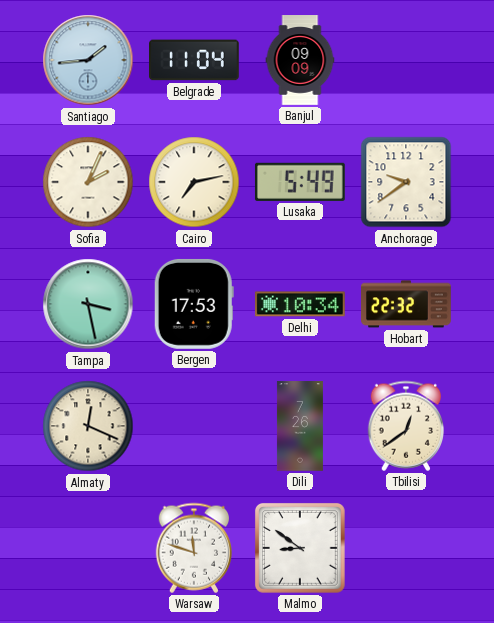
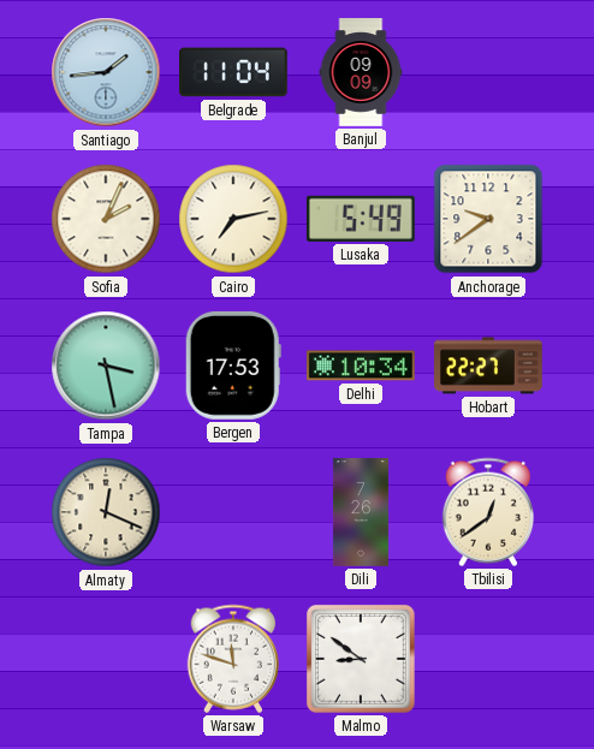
Hobart: 22:32 -> 22:27
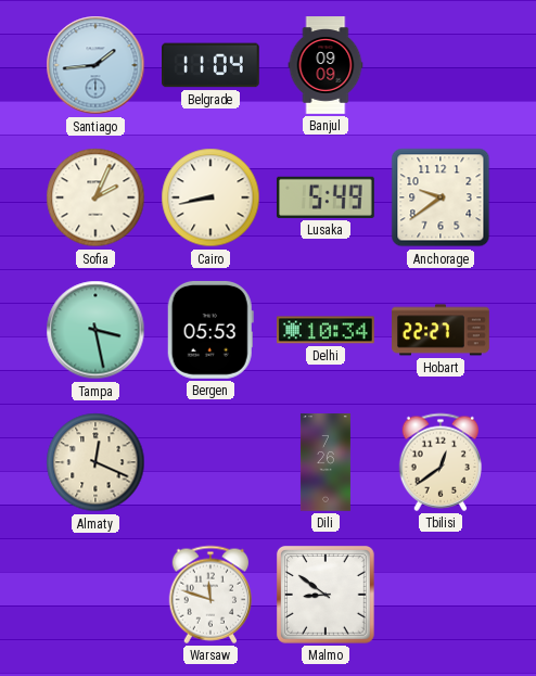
Cairo: 7:13 -> 8:43
Bergen: 17:53 -> 05:53
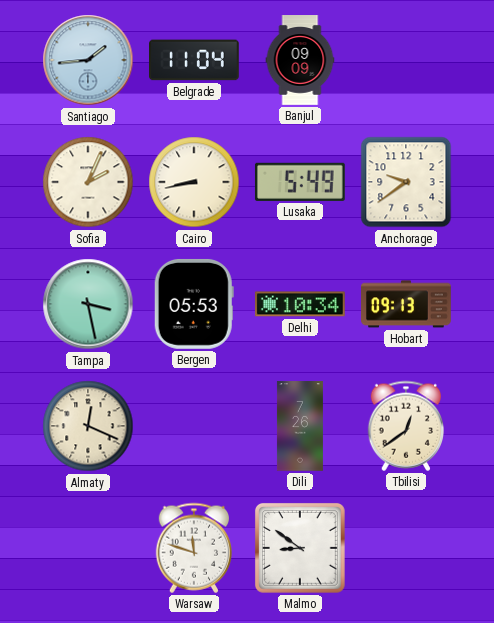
Hobart: 22:27 -> 09:13
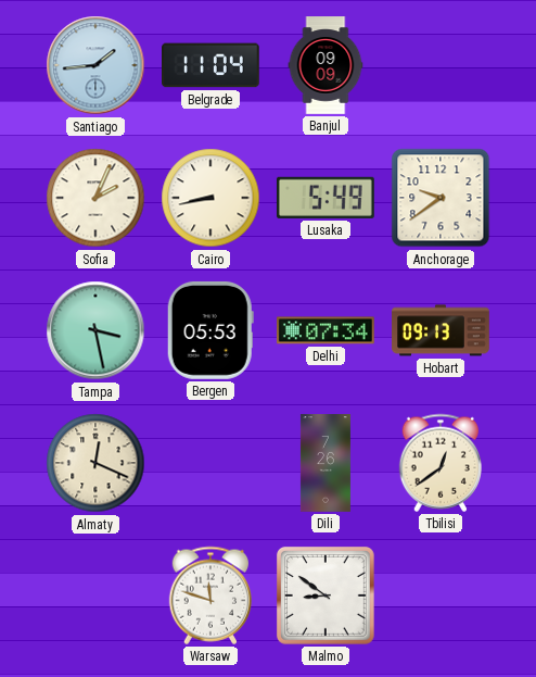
Delhi: 10:34 -> 07:34
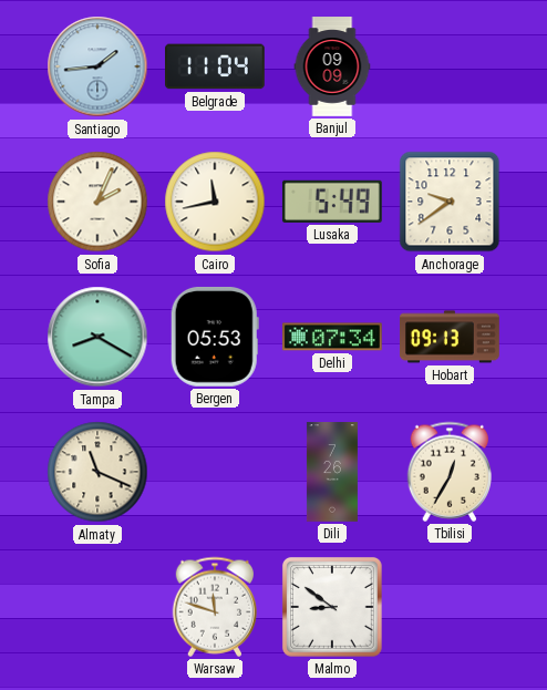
Cairo: 8:43 -> 11:43
Tampa: 3:28 -> 8:20
Almaty: 12:19 -> 11:19
Tbilisi: 12:39 -> 12:35
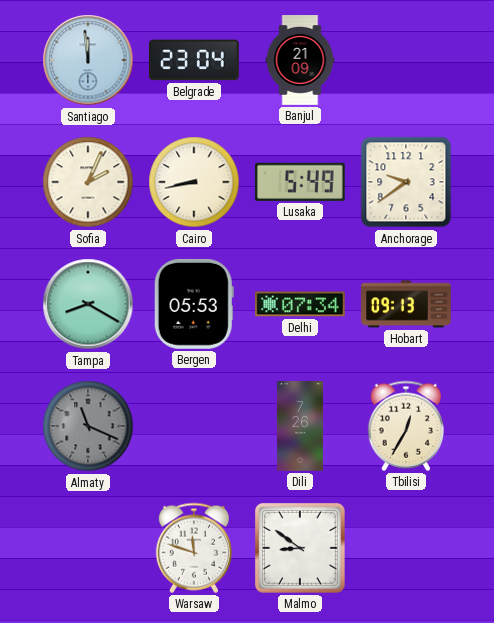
Santiago: 1:44 -> 11:59
Belgrade: 11:04 -> 23:04
Banjul: 09:09 -> 21:09
Cairo: 11:43 -> 8:43
Almaty dial: cream -> grey
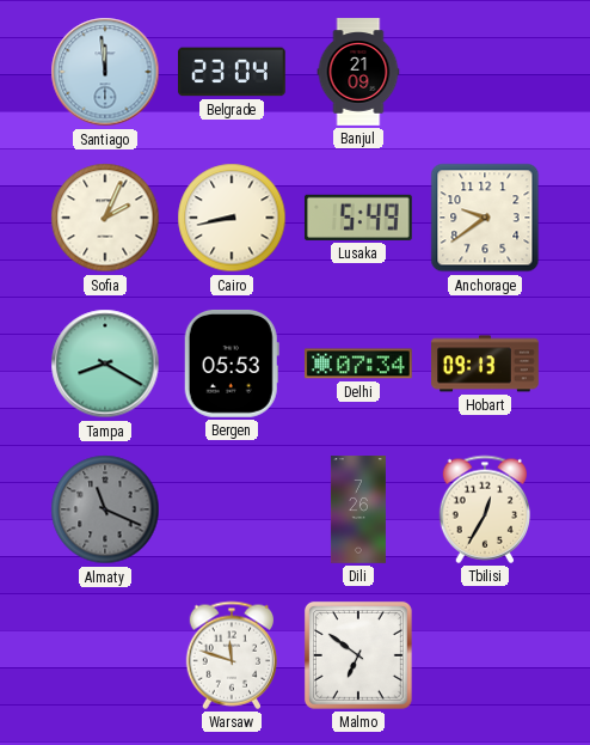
Malmo: 8:51 -> 6:51
